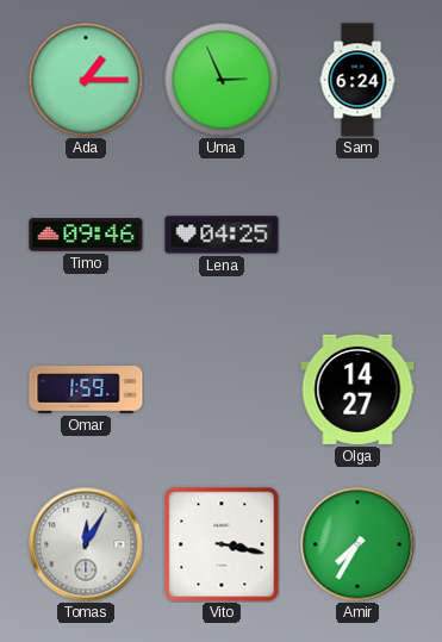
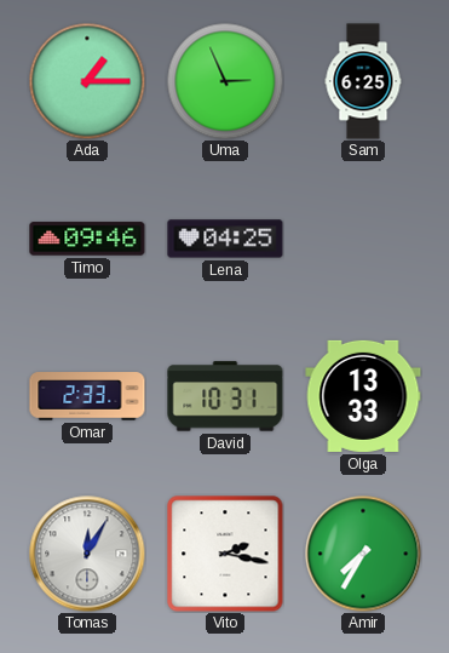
Sam: 6:24 -> 6:25
Omar: 1:59 -> 2:33
David: none -> 10:31
Olga: 14:27 -> 13:33
Vito: 3:17 -> 2:17
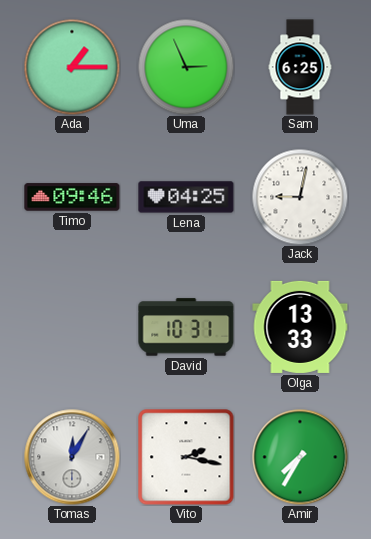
Jack: none -> 9:02
Omar: 2:33 -> none
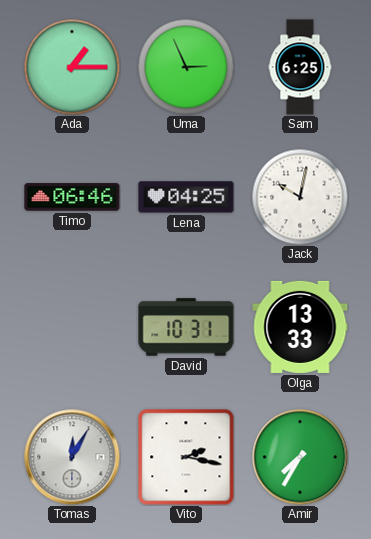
Timo: 09:46 -> 06:46
Jack: 9:02 -> 10:02
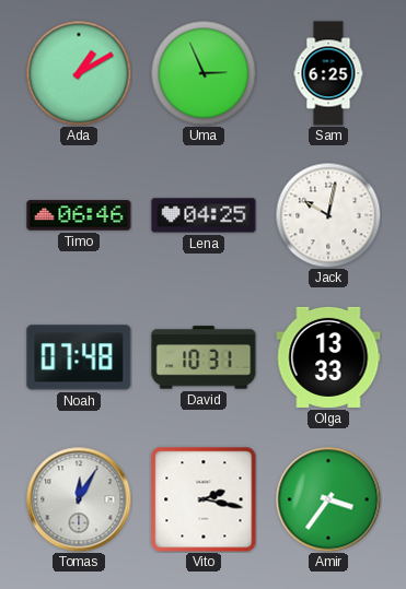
Ada: 1:15 -> 1:10
Noah: none -> 07:48
Amir: 7:35 -> 3:36
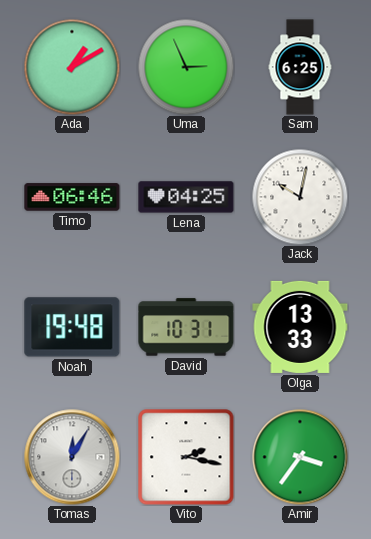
Noah: 07:48 -> 19:48
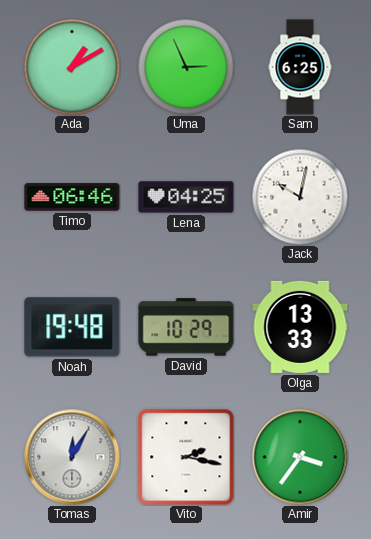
David: 10:31 -> 10:29
